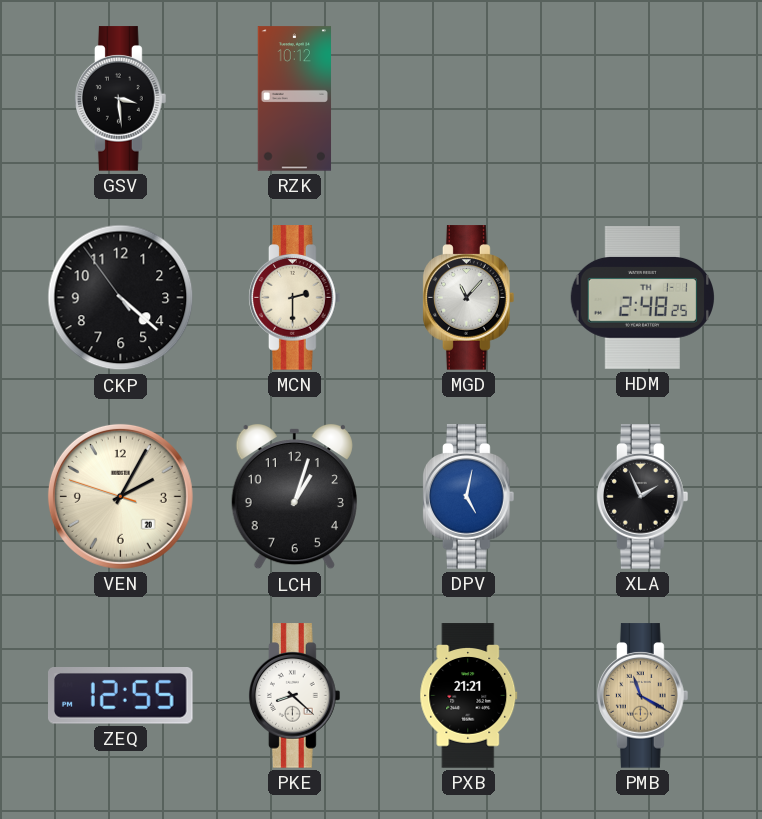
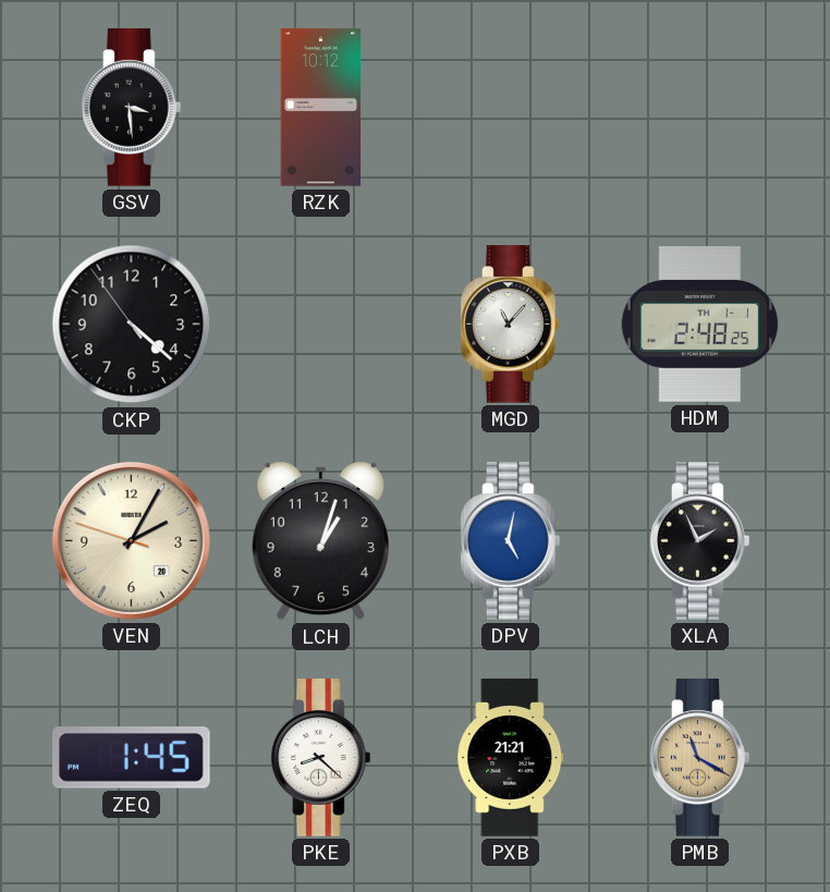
MCN: 2:30 -> none
ZEQ: 12:55 -> 1:45
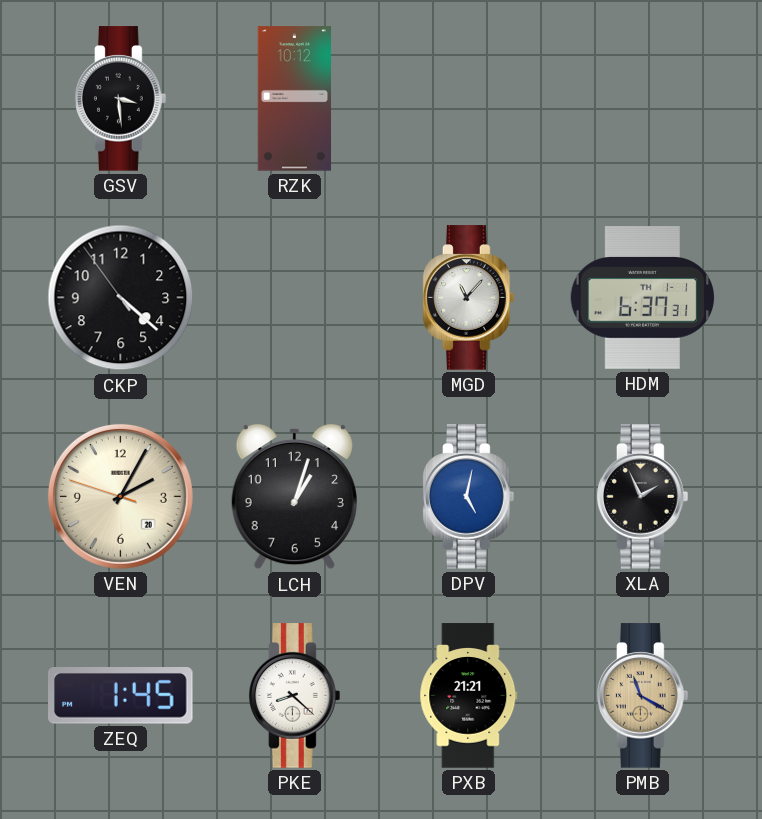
HDM: 2:48 -> 6:37
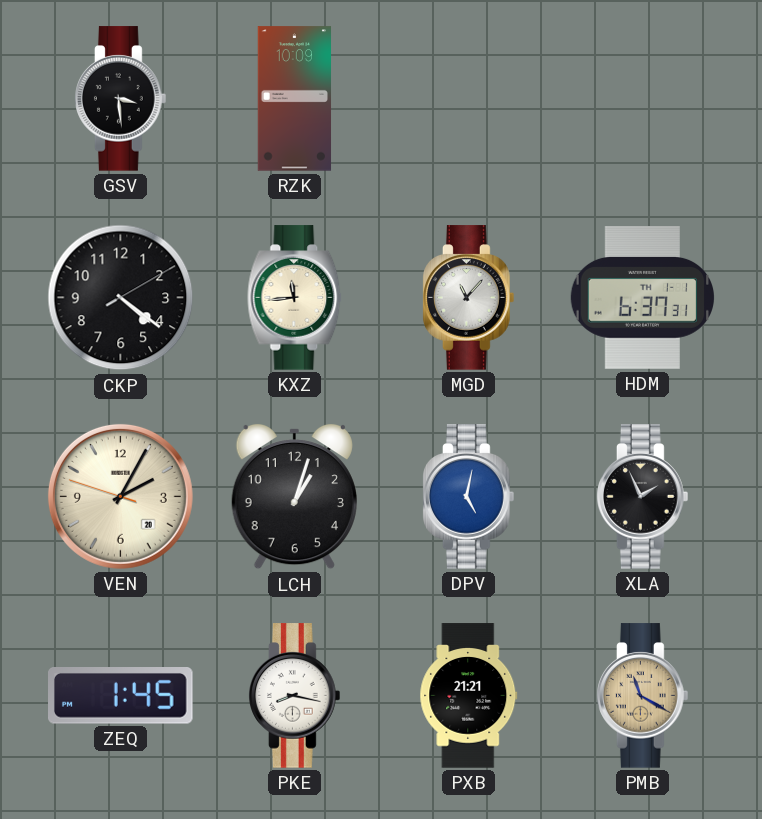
RZK: 10:12 -> 10:09
CKP: 4:21:54 -> 4:21:10
KXZ: none -> 11:44
PKE: 8:22 -> 8:17
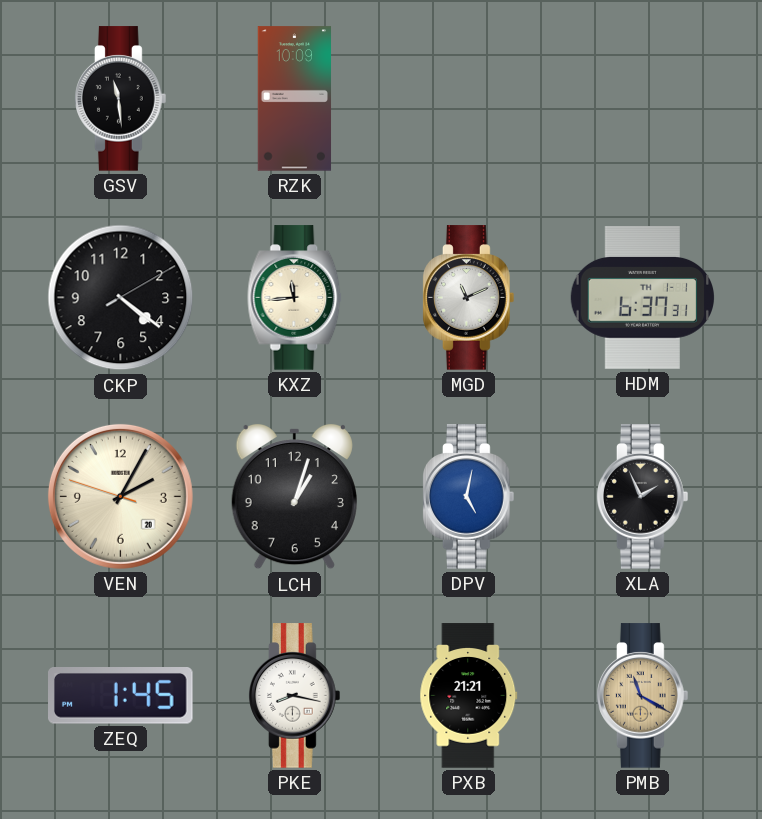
GSV: 3:29 -> 11:29
MGD: 11:07 -> 11:11
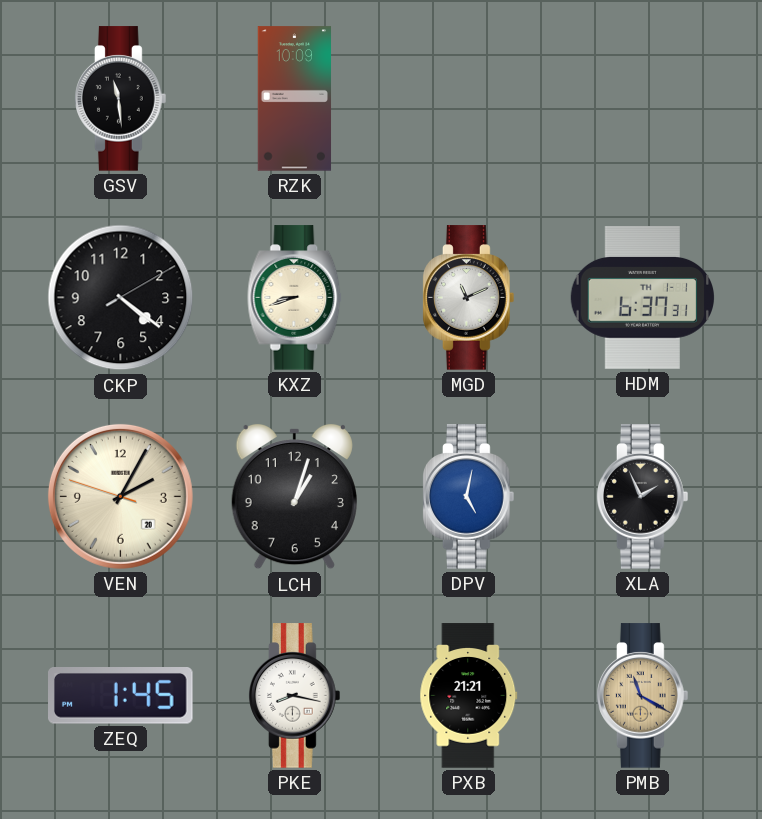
KXZ: 11:44 -> 8:42
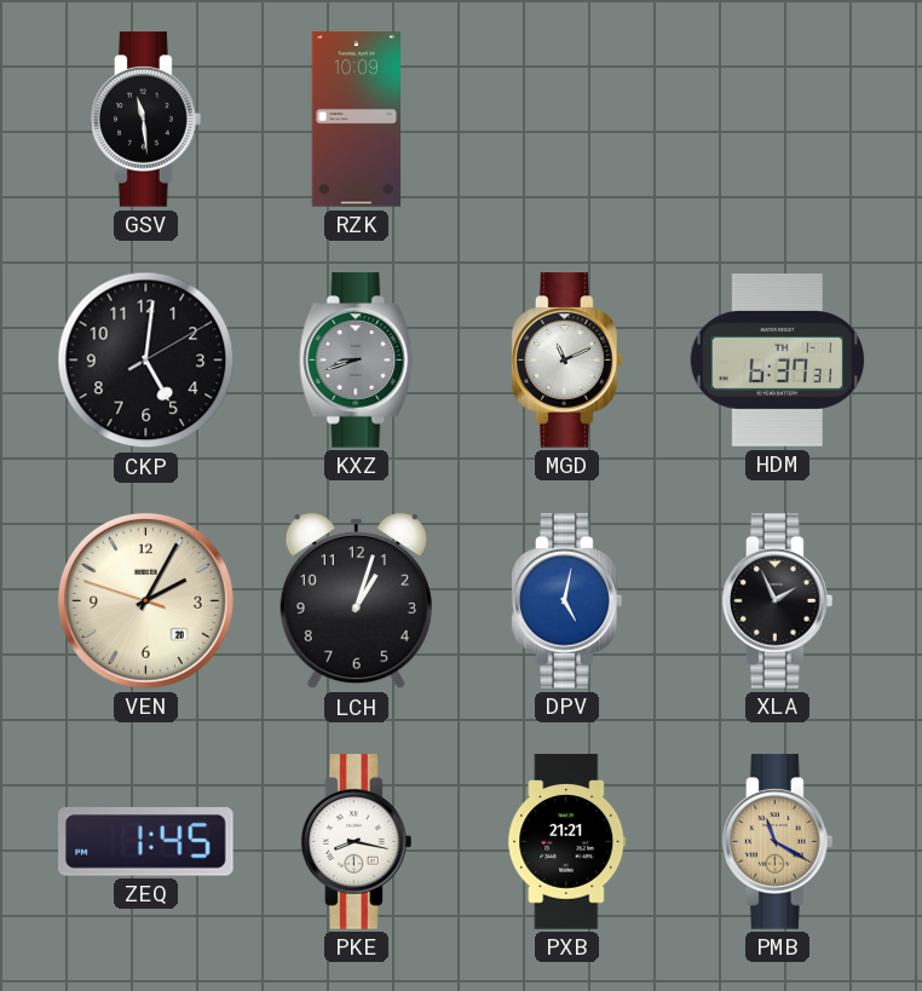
CKP: 4:21 -> 5:01
KXZ dial: cream -> grey
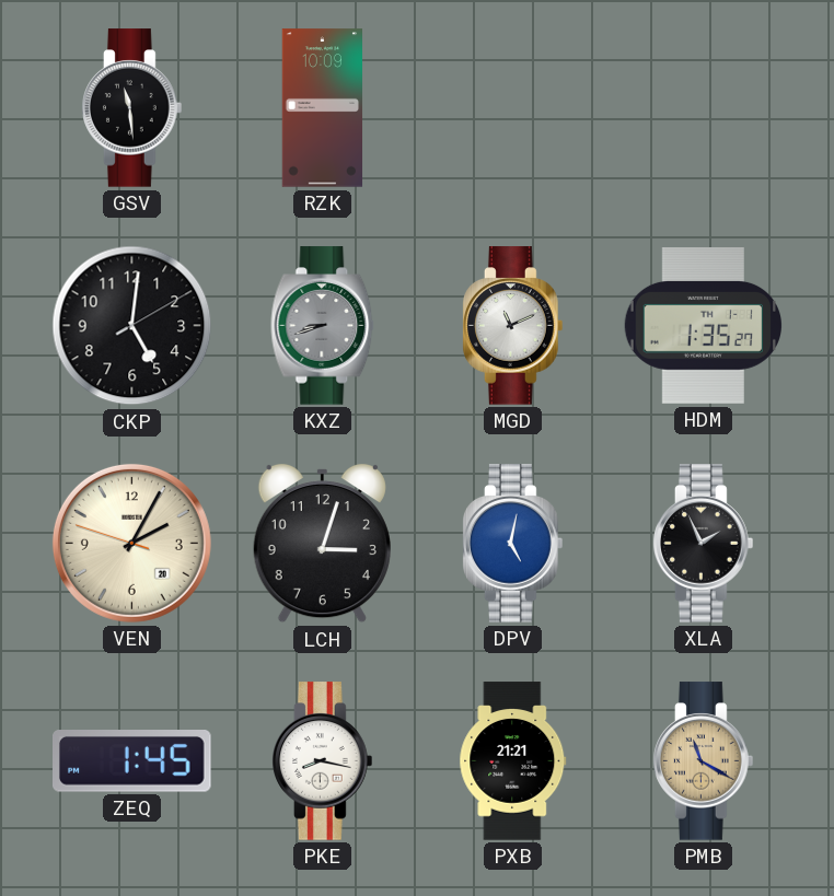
HDM: 6:37 -> 1:35
LCH: 1:03 -> 3:03
